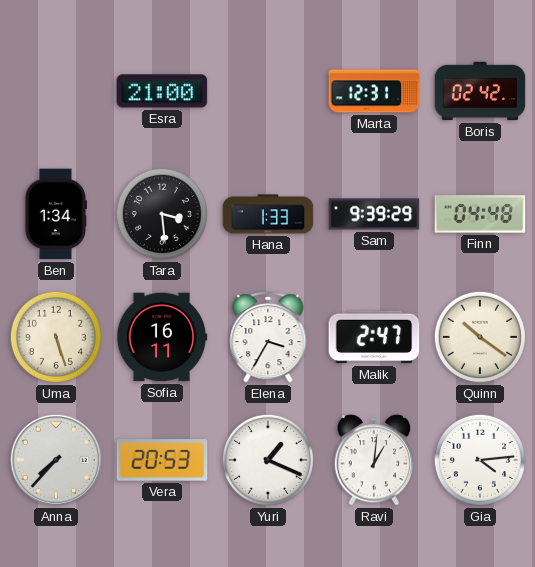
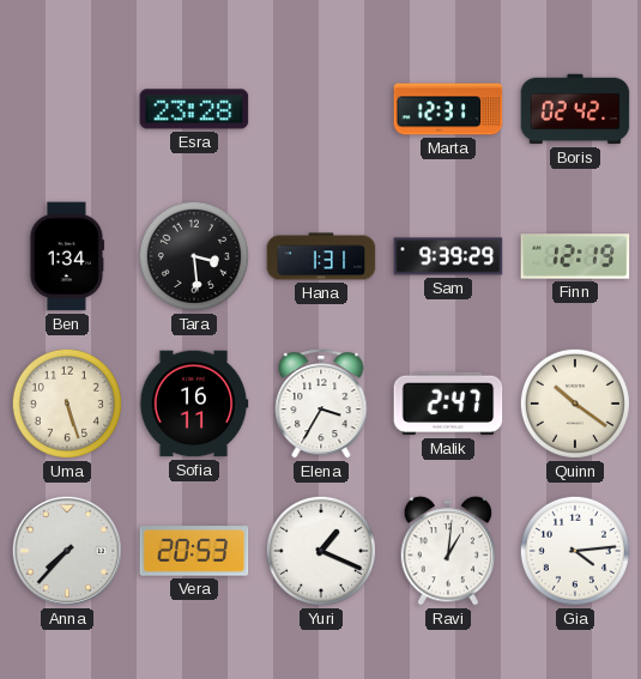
Esra: 21:00 -> 23:28
Hana: 1:33 -> 1:31
Finn: 04:48 -> 12:19
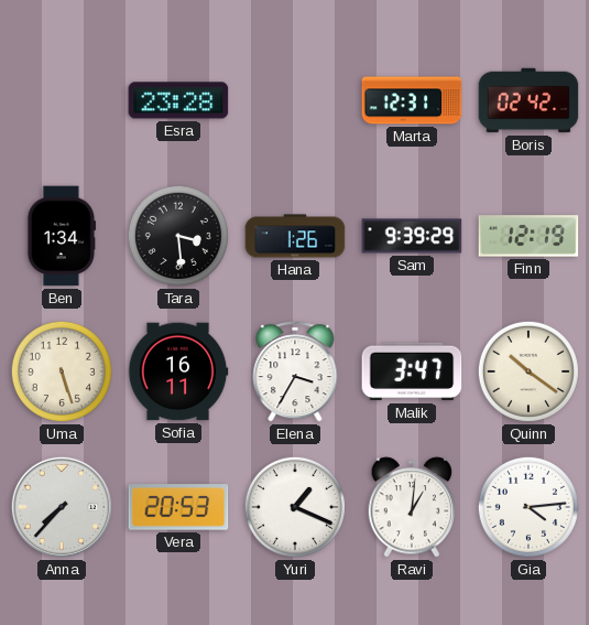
Hana: 1:31 -> 1:26
Malik: 2:47 -> 3:47
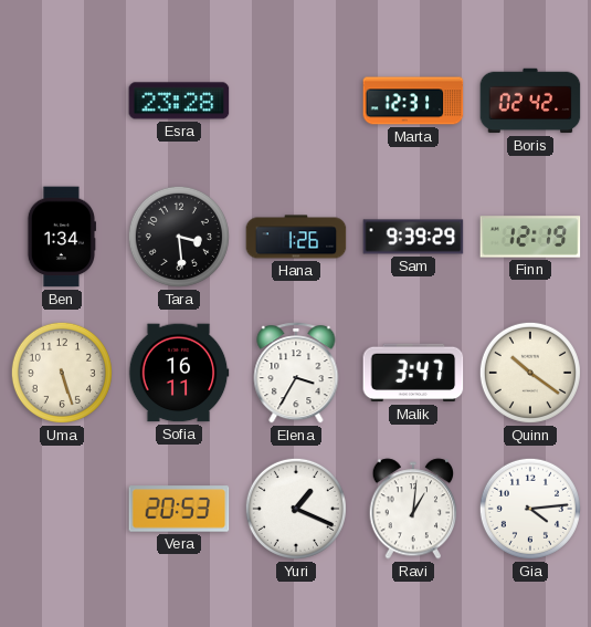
Anna: 7:37 -> none
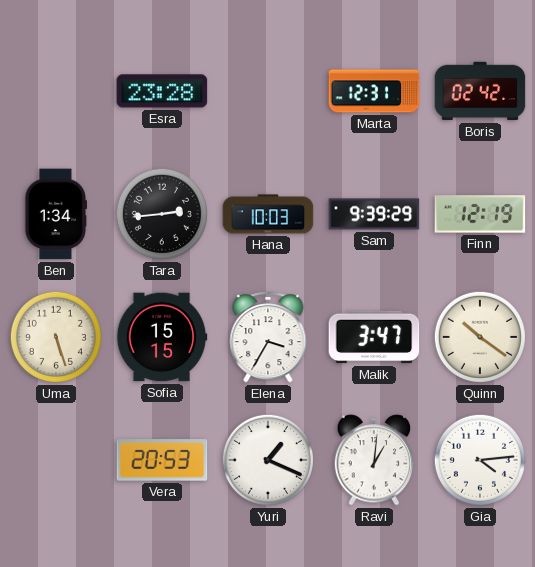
Tara: 3:29 -> 2:44
Hana: 1:26 -> 10:03
Sofia: 16:11 -> 15:15
